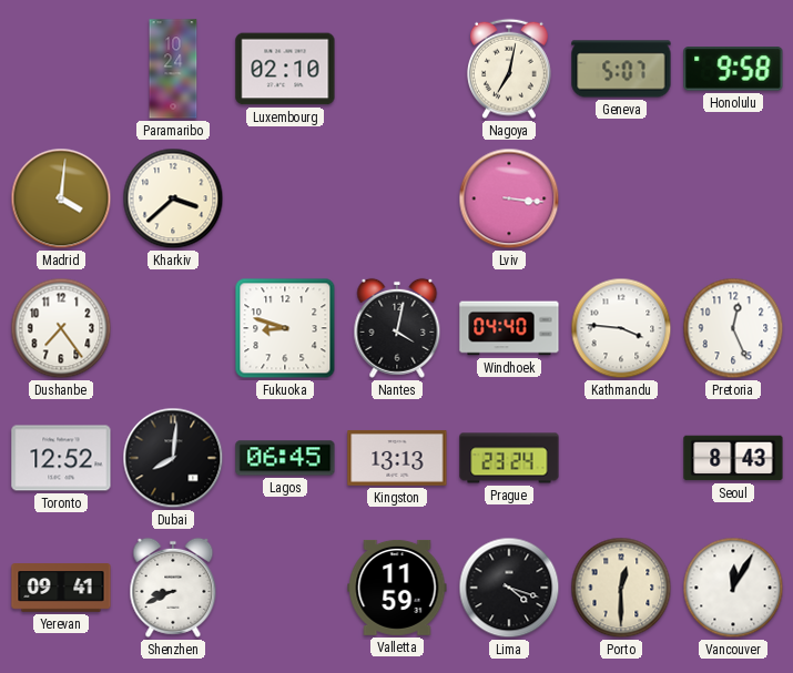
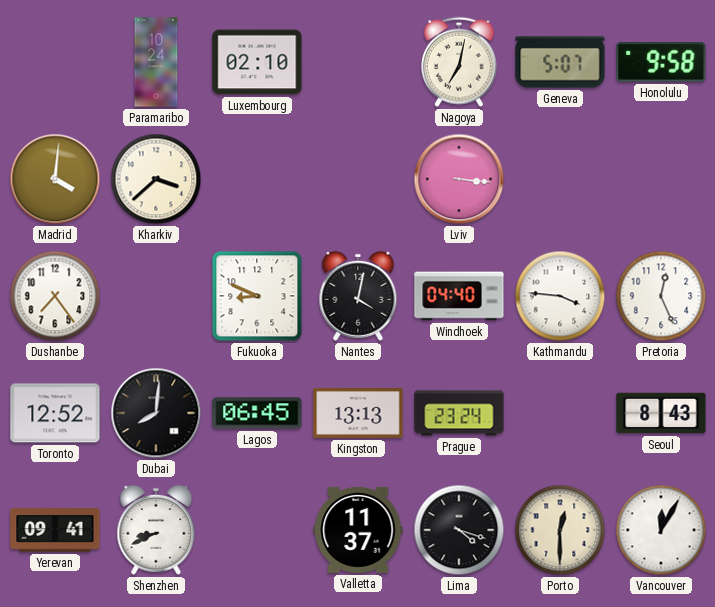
Fukuoka: 8:48 -> 8:49
Valletta: 11:59 -> 11:37
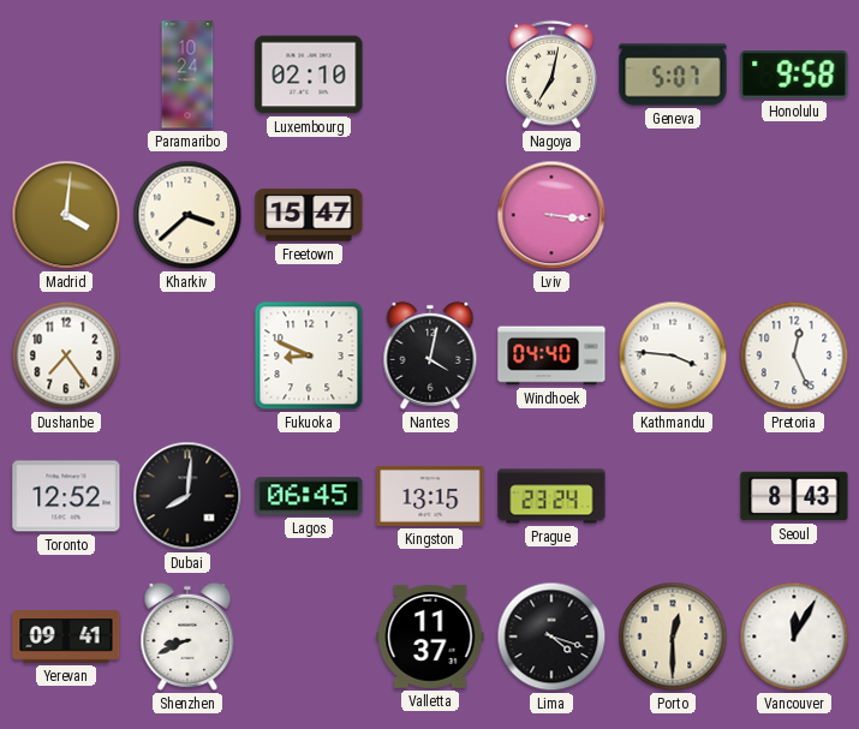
Freetown: none -> 15:47
Kingston: 13:13 -> 13:15
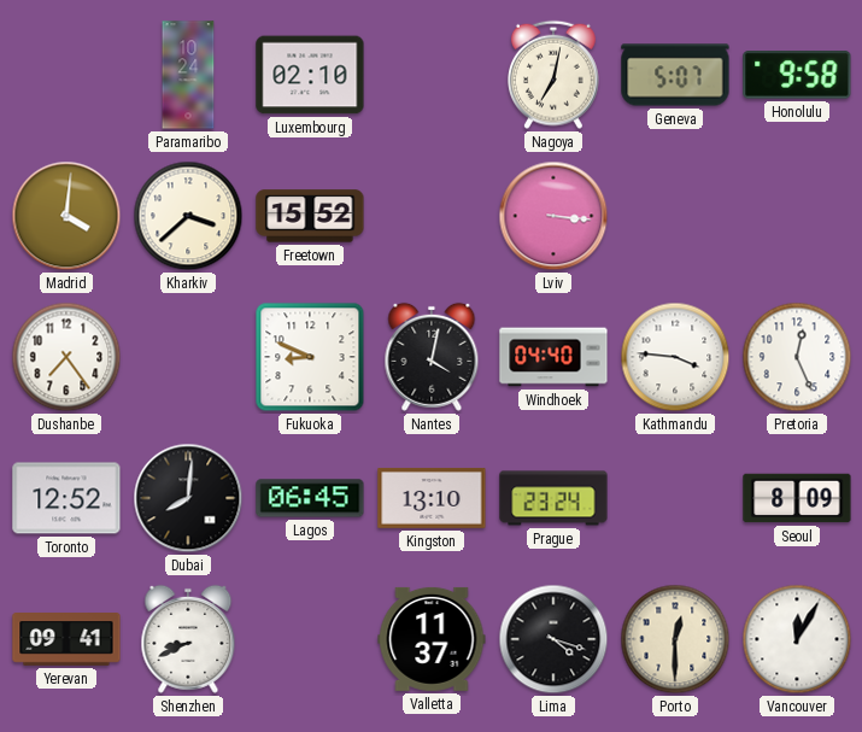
Freetown: 15:47 -> 15:52
Kingston: 13:15 -> 13:10
Seoul: 8:43 -> 8:09
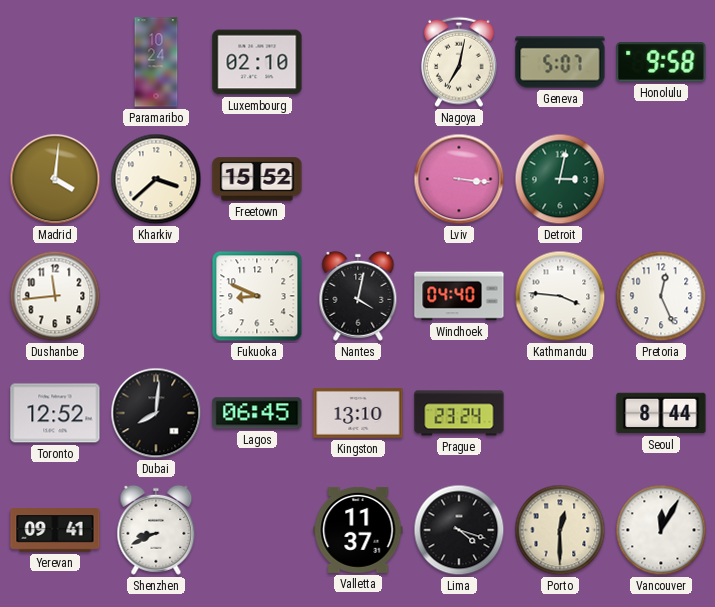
Detroit: none -> 3:02
Dushanbe: 7:24 -> 11:44
Seoul: 8:09 -> 8:44
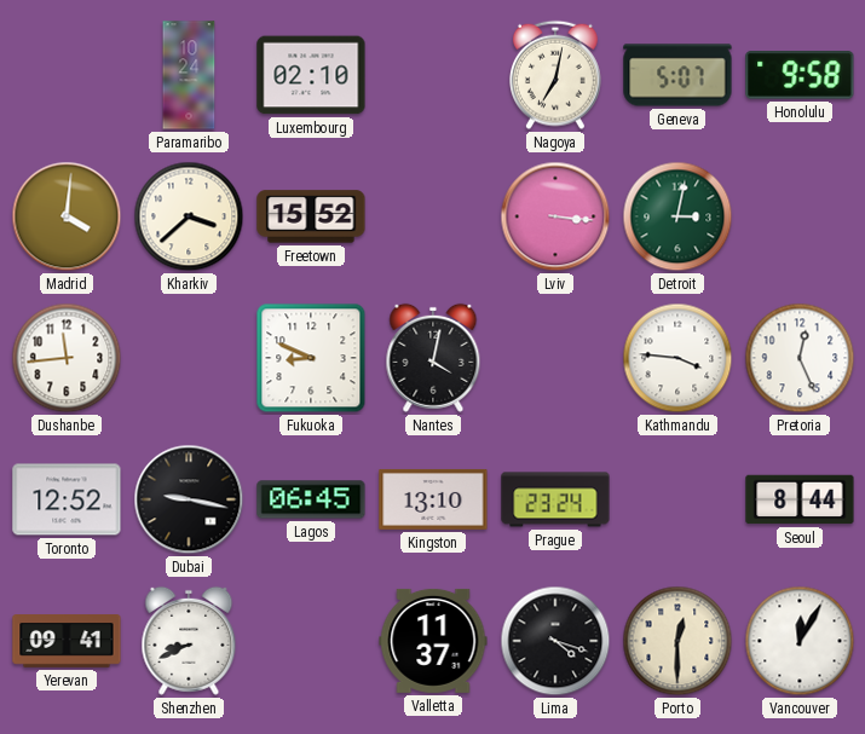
Windhoek: 04:40 -> none
Dubai: 8:01 -> 9:17
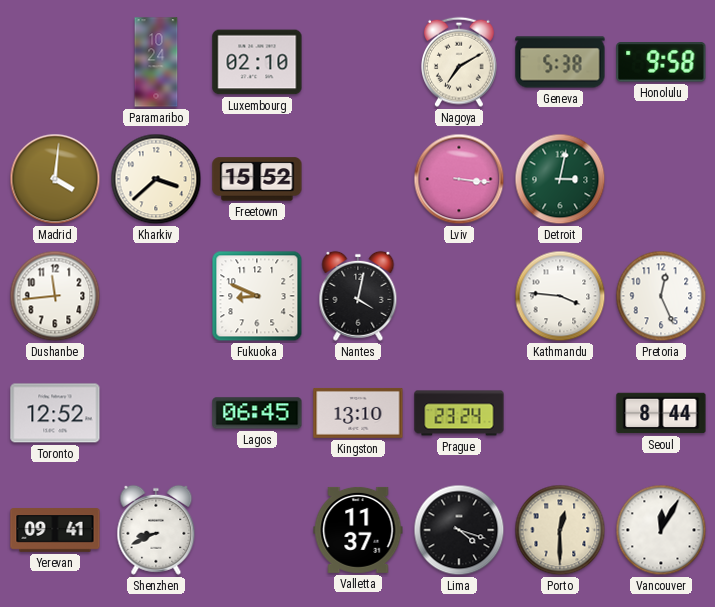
Nagoya: 7:02 -> 7:10
Geneva: 5:07 -> 5:38
Dubai: 9:17 -> none
